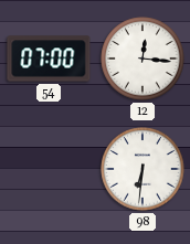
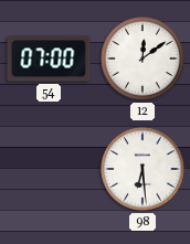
12: 12:16 -> 12:09
98: 6:31 -> 6:29
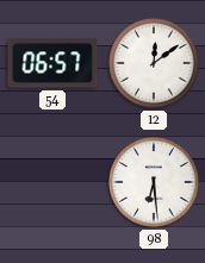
54: 07:00 -> 06:57
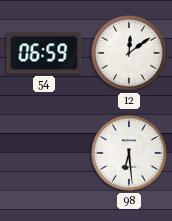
54: 06:57 -> 06:59
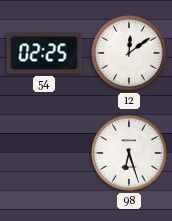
54: 06:59 -> 02:25
98: 6:29 -> 6:27
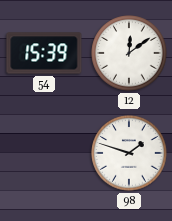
54: 02:25 -> 15:39
98: 6:27 -> 1:48
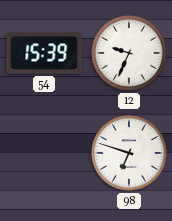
12: 12:09 -> 9:34
98: 1:48 -> 6:48
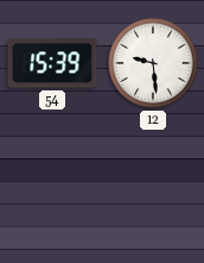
12: 9:34 -> 9:29
98: 6:48 -> none
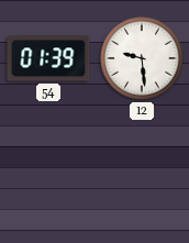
54: 15:39 -> 01:39
